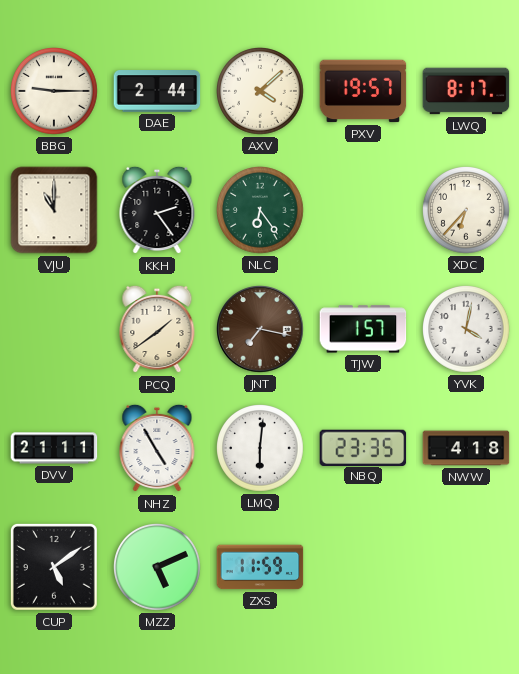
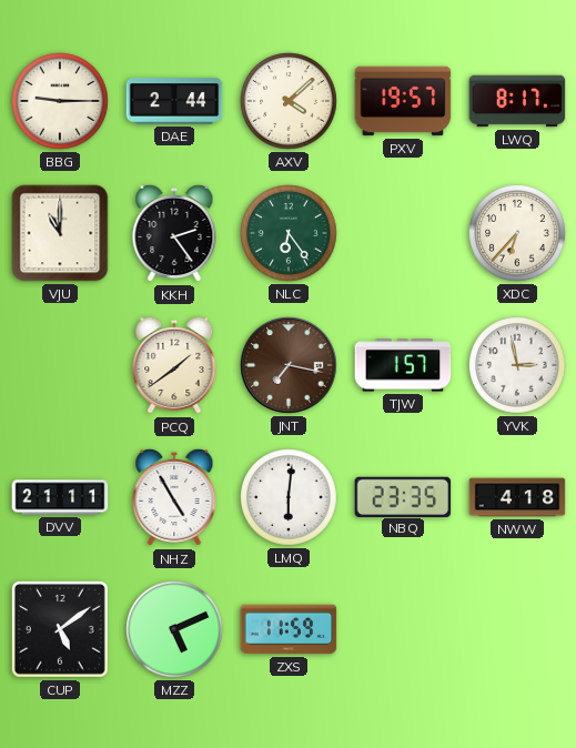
YVK: 4:02 -> 2:58
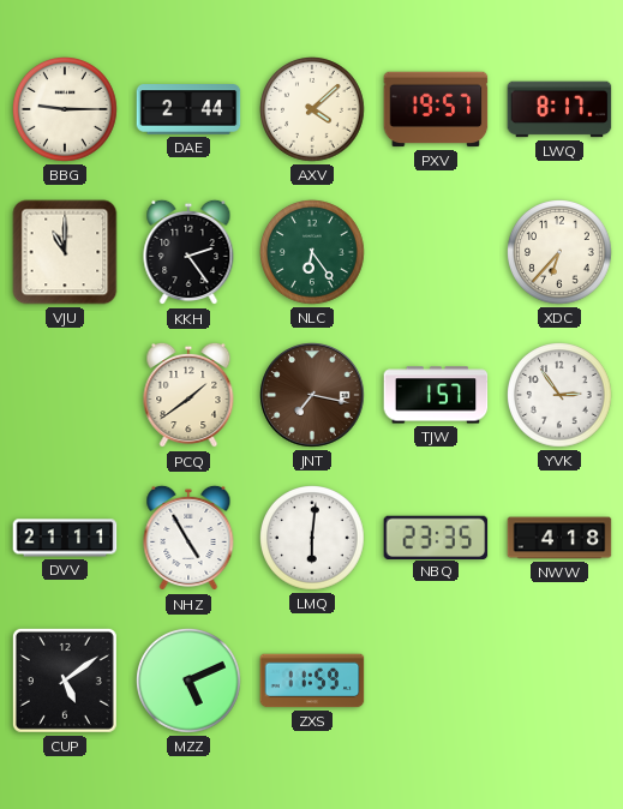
YVK: 2:58 -> 2:54
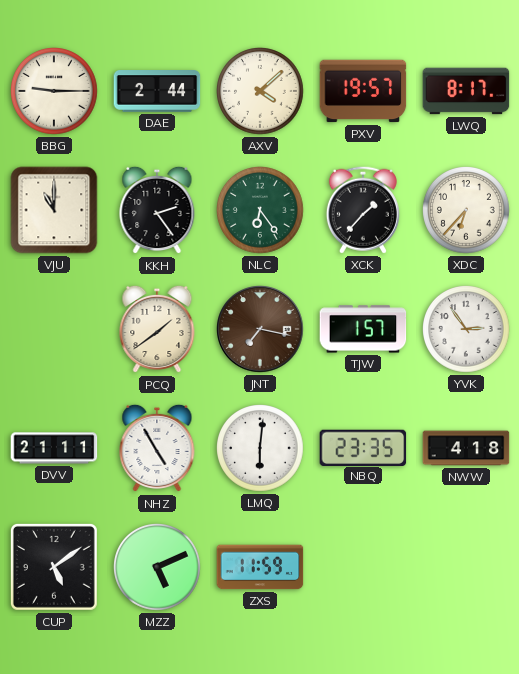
XCK: none -> 1:37
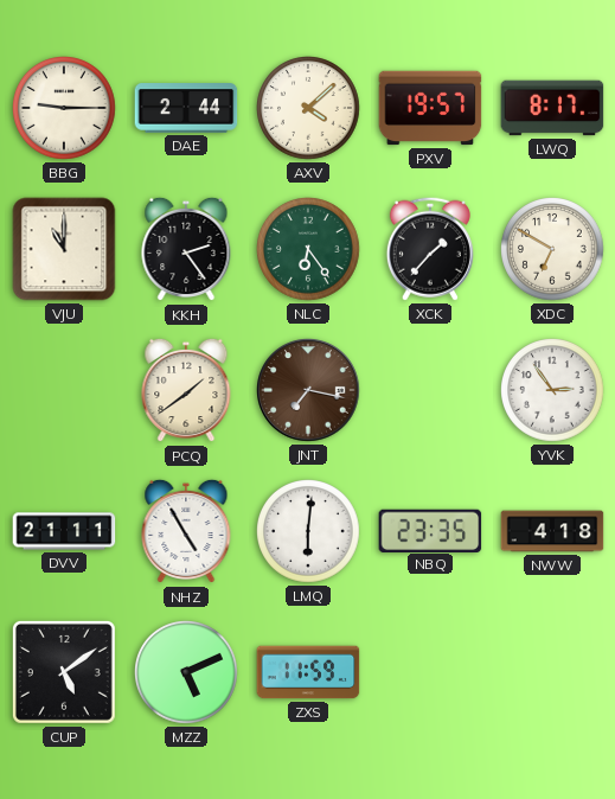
XDC: 6:37 -> 6:50
TJW: 1:57 -> none
